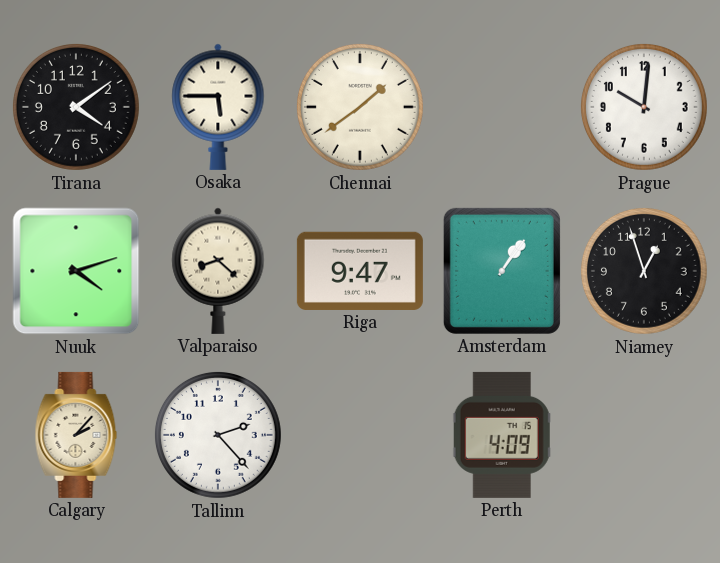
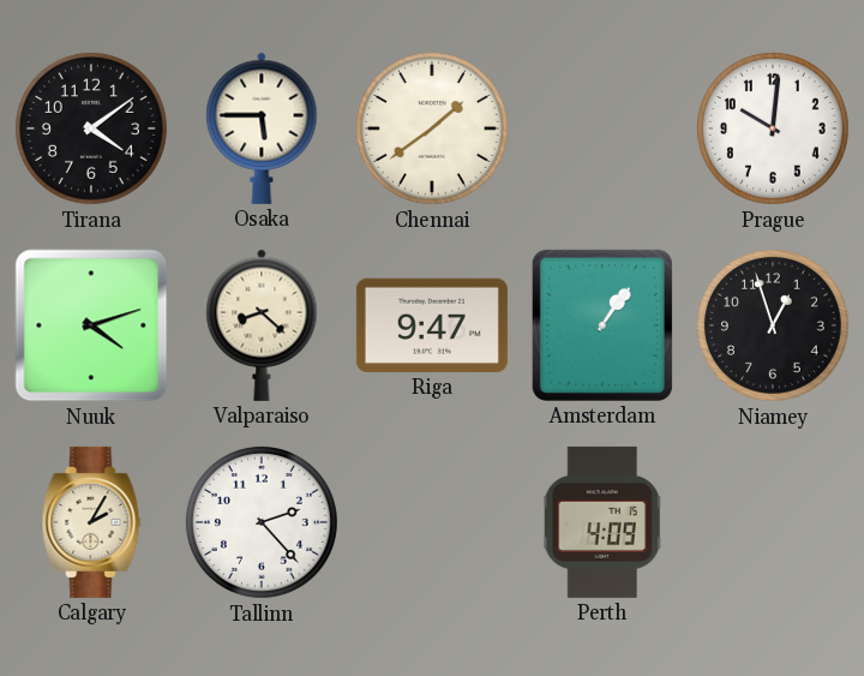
Calgary: 2:07 -> 2:05
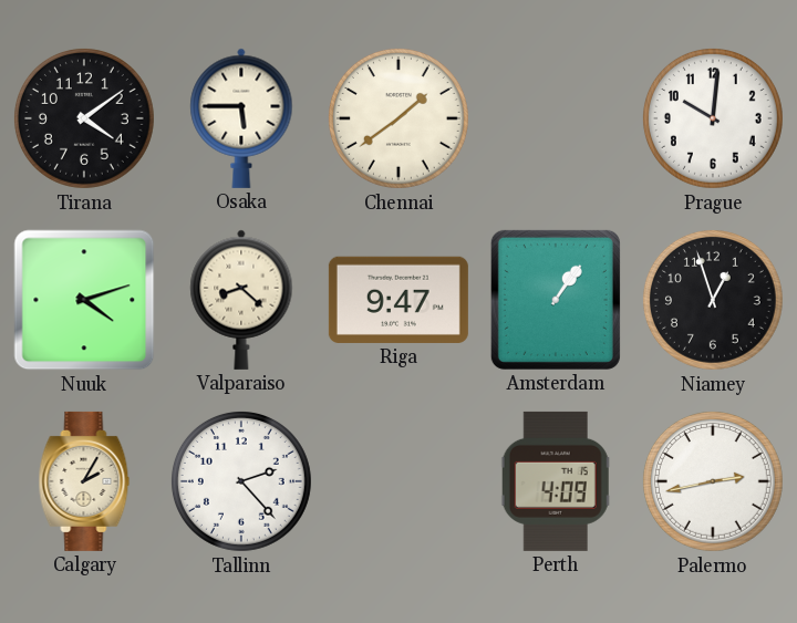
Palermo: none -> 2:43
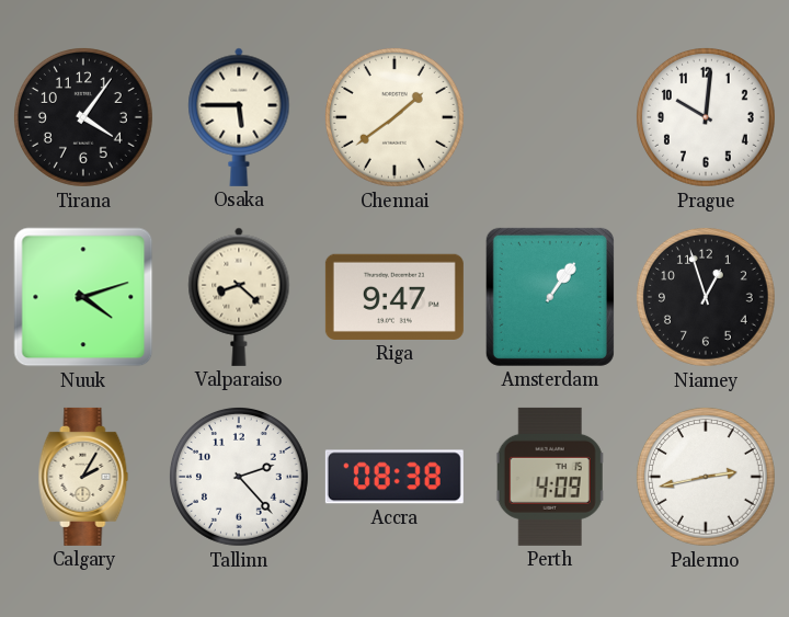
Tirana: 4:09 -> 4:06
Accra: none -> 08:38
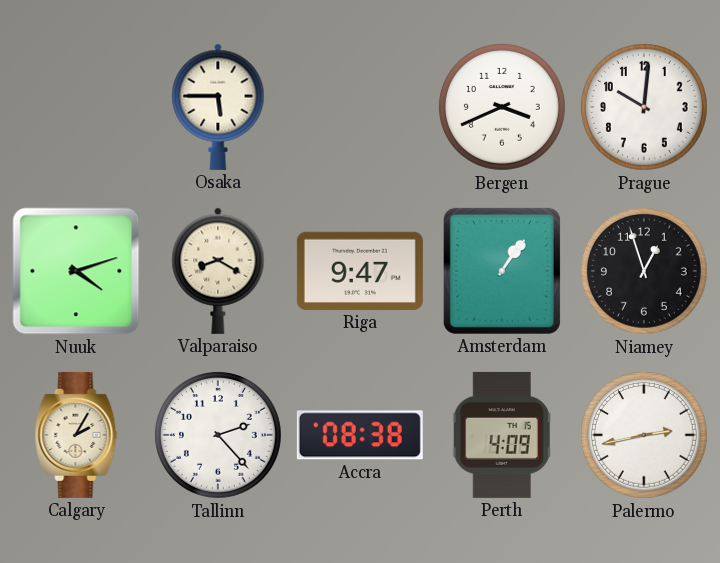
Tirana: 4:06 -> none
Chennai: 1:39 -> none
Bergen: none -> 3:41
Valparaiso: 8:22 -> 8:20
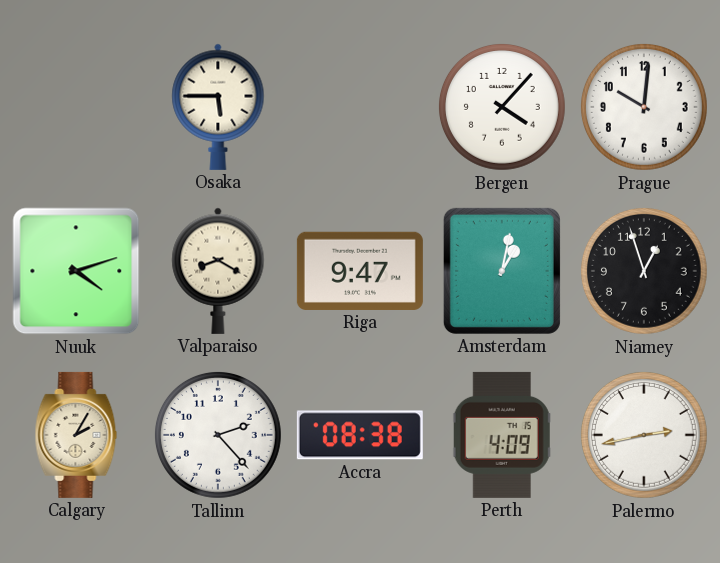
Bergen: 3:41 -> 4:07
Amsterdam: 1:06 -> 1:02
